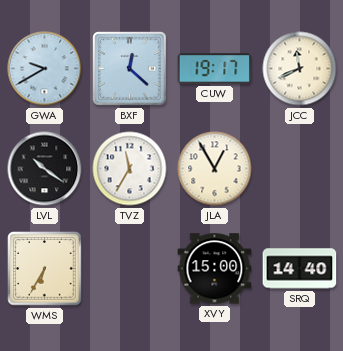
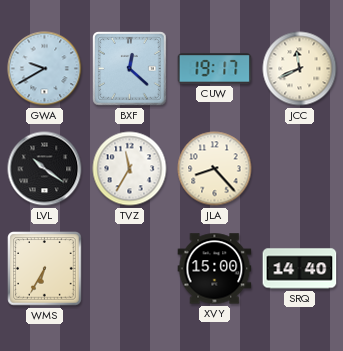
JLA: 12:55 -> 8:23
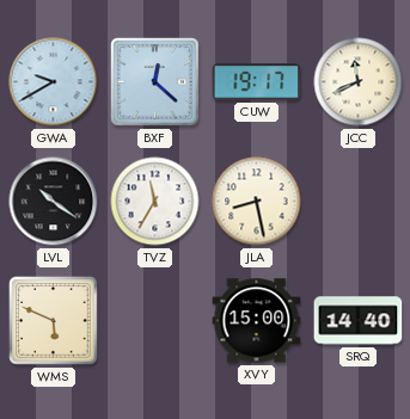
JLA: 8:23 -> 8:28
WMS: 6:35 -> 5:49
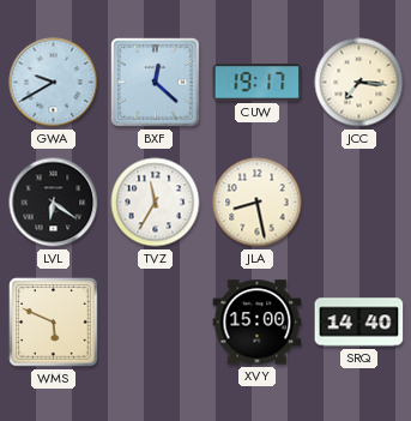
JCC: 11:41 -> 7:16
LVL: 10:21 -> 6:21
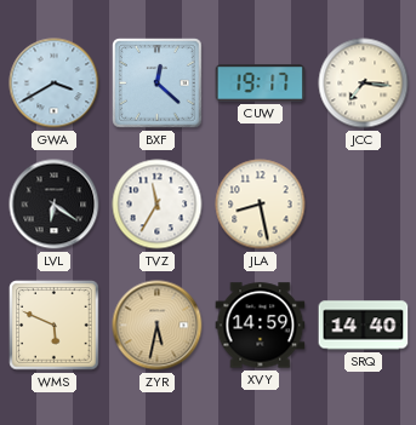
GWA: 9:40 -> 3:40
ZYR: none -> 5:32
XVY: 15:00 -> 14:59
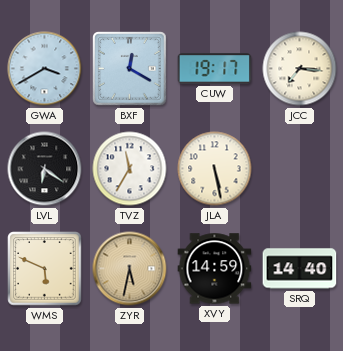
BXF: 12:22 -> 12:20
JLA: 8:28 -> 5:28
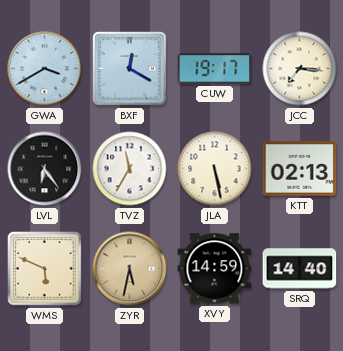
LVL: 6:21 -> 6:24
KTT: none -> 02:13
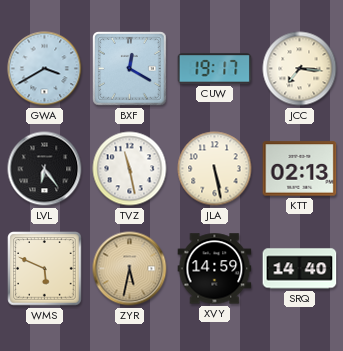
TVZ: 11:35 -> 11:28
